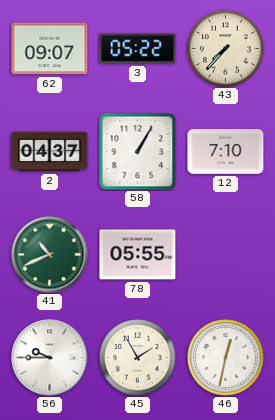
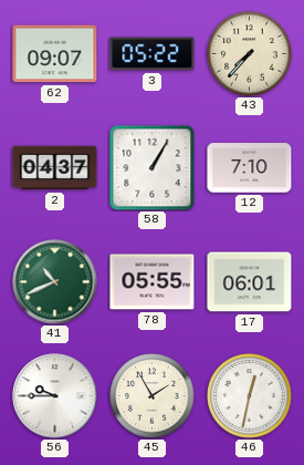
17: none -> 06:01
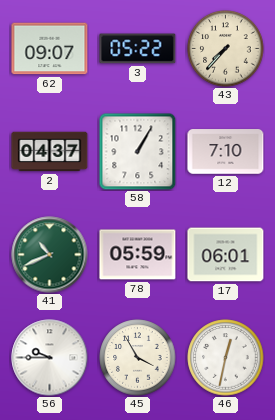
78: 05:55 -> 05:59
45: 1:55 -> 3:55
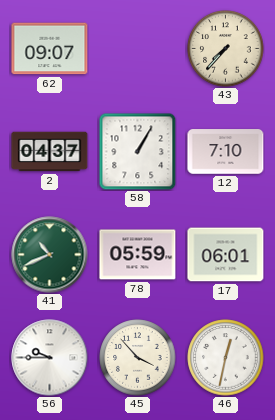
3: 05:22 -> none
45: 3:55 -> 3:53
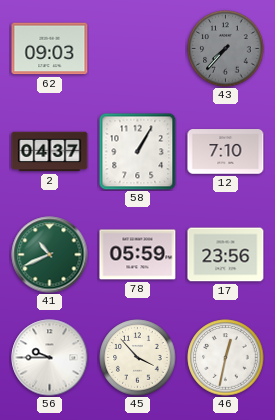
62: 09:07 -> 09:03
43 dial: cream -> grey
17: 06:01 -> 23:56
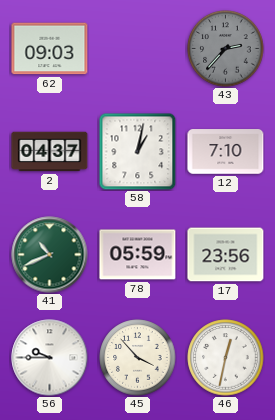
43: 7:37 -> 2:37
58: 1:05 -> 1:02
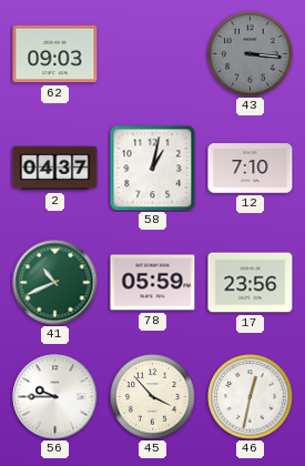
43: 2:37 -> 3:16
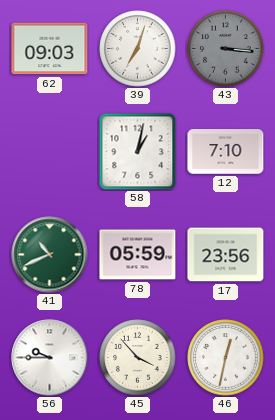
39: none -> 7:03
2: 04:37 -> none
